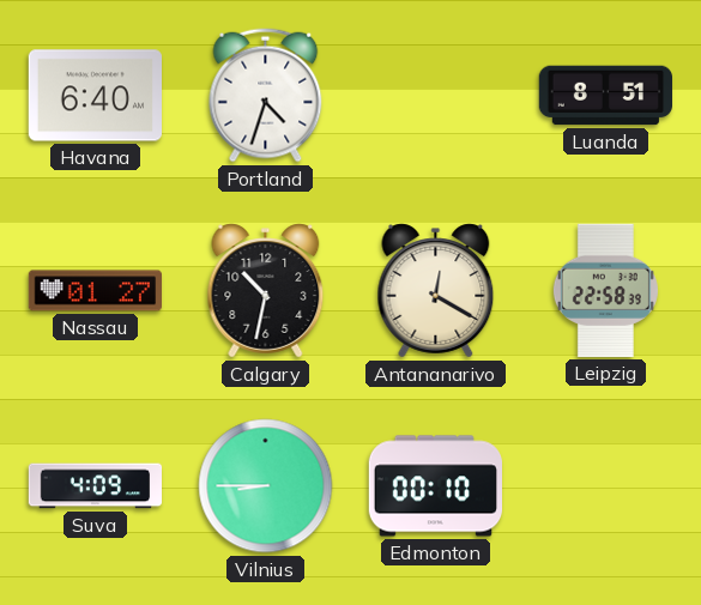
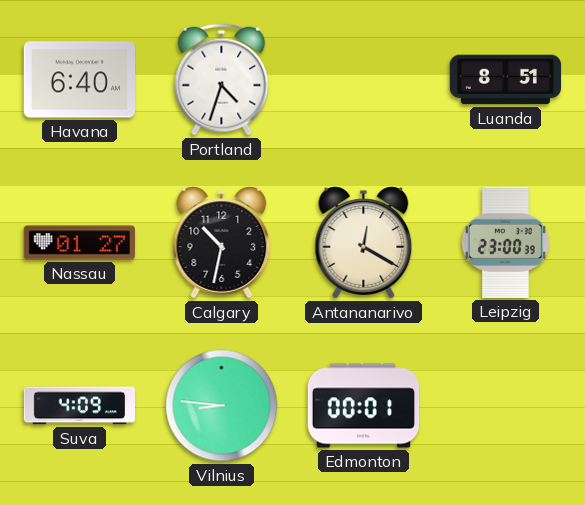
Leipzig: 22:58 -> 23:00
Vilnius: 8:45 -> 8:46
Edmonton: 00:10 -> 00:01
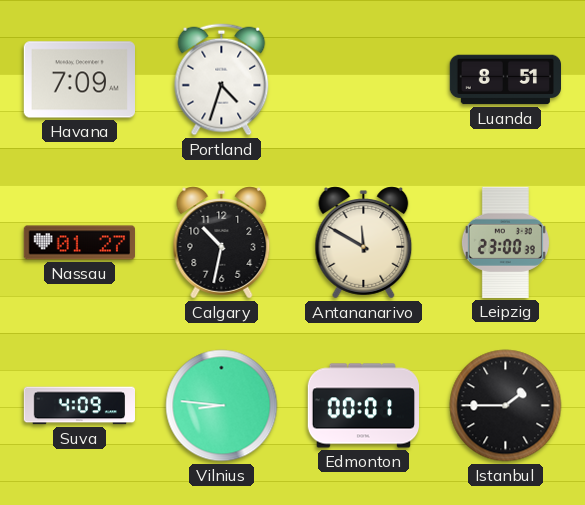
Havana: 6:40 -> 7:09
Antananarivo: 12:20 -> 11:50
Istanbul: none -> 1:45
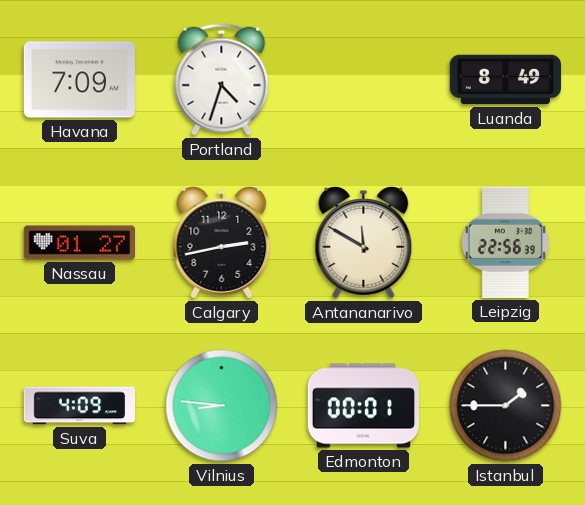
Luanda: 8:51 -> 8:49
Calgary: 10:32 -> 2:43
Leipzig: 23:00 -> 22:56
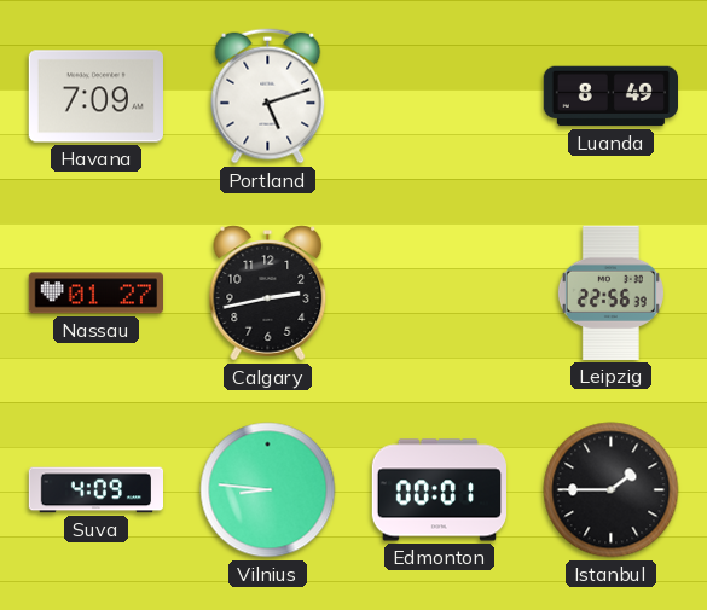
Portland: 4:33 -> 5:12
Antananarivo: 11:50 -> none
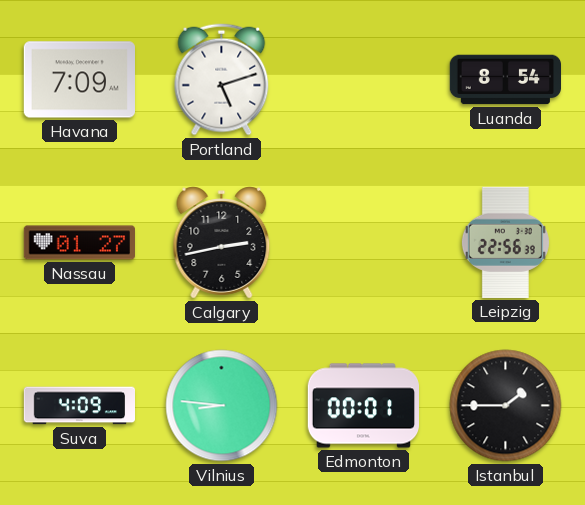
Luanda: 8:49 -> 8:54
